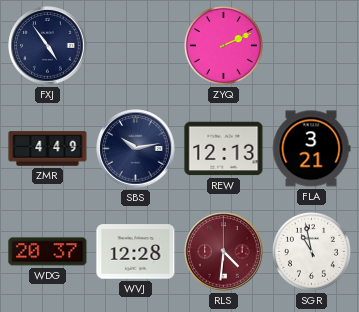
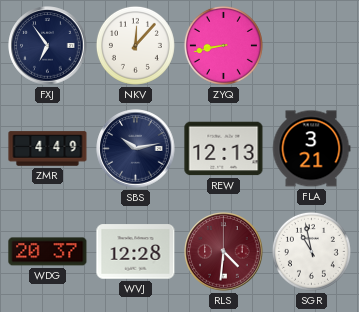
FXJ: 4:54 -> 6:54
NKV: none -> 12:07
ZYQ: 2:11 -> 8:43
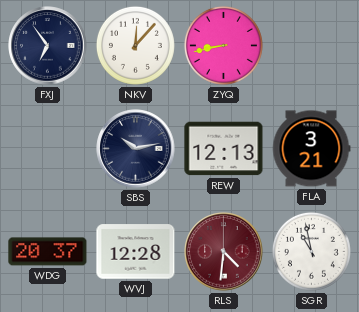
ZMR: 4:49 -> none
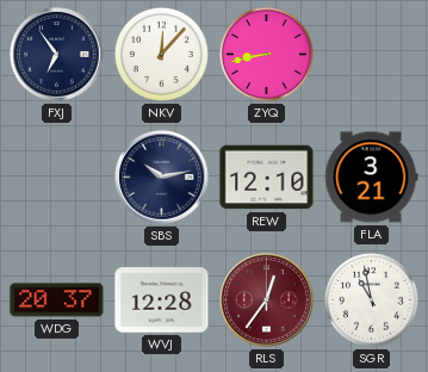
REW: 12:13 -> 12:10
RLS: 4:31 -> 12:36
